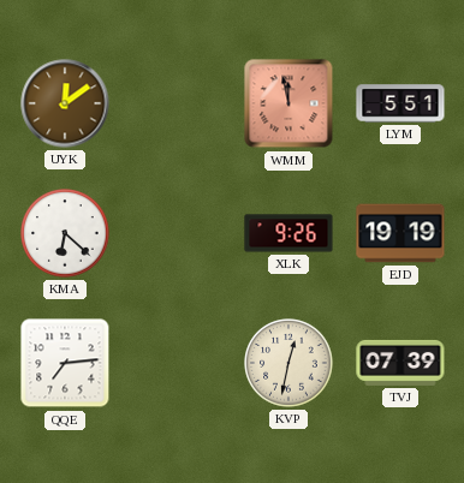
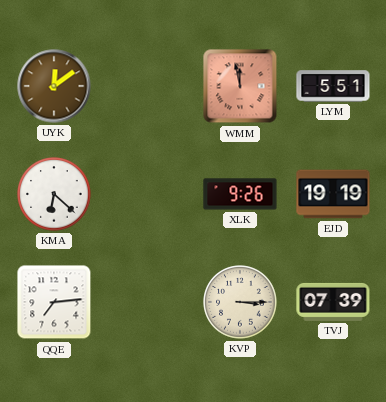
KVP: 12:32 -> 3:15
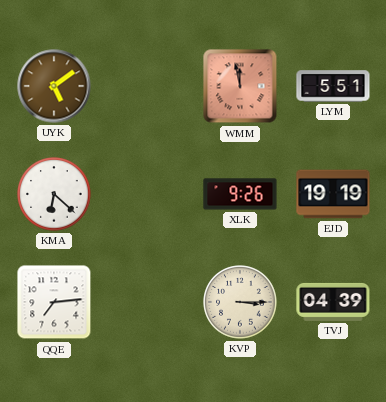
UYK: 12:09 -> 5:09
TVJ: 07:39 -> 04:39
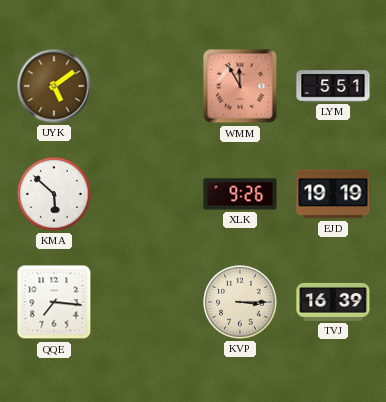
WMM: 11:58 -> 11:55
KMA: 6:22 -> 5:52
QQE: 7:14 -> 7:16
TVJ: 04:39 -> 16:39
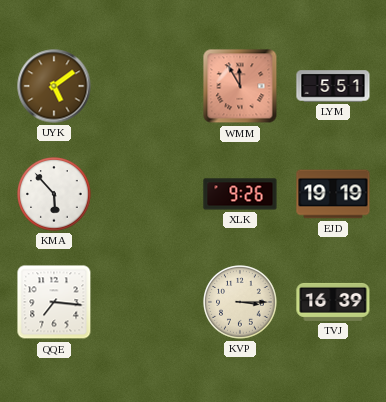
KMA: 5:52 -> 5:53
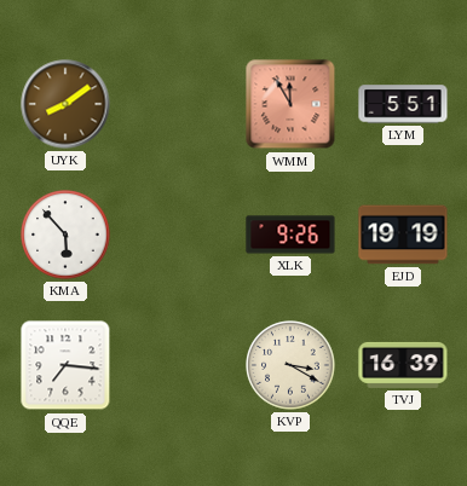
UYK: 5:09 -> 8:09
KVP: 3:15 -> 3:20
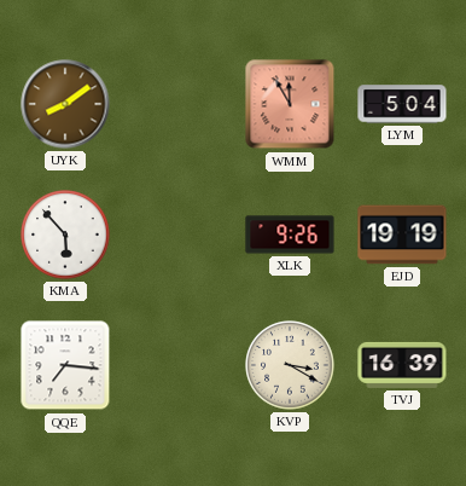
LYM: 5:51 -> 5:04
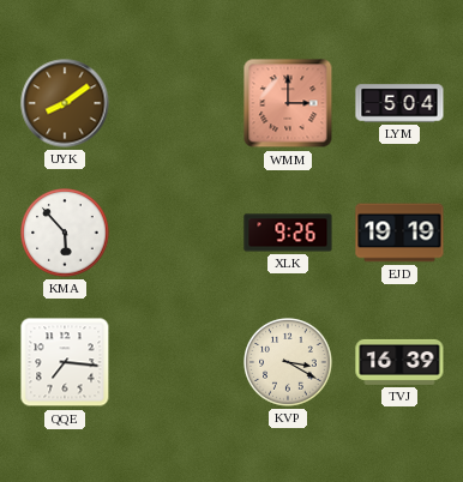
WMM: 11:55 -> 3:00
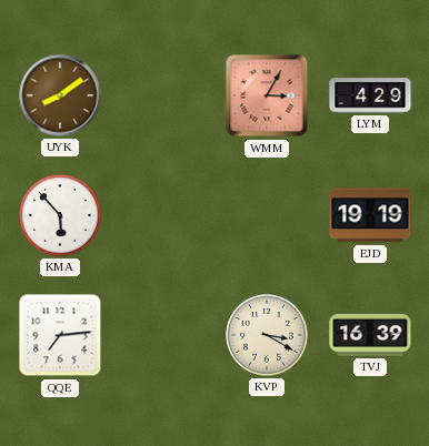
WMM: 3:00 -> 3:05
LYM: 5:04 -> 4:29
XLK: 9:26 -> none
QQE: 7:16 -> 7:14
